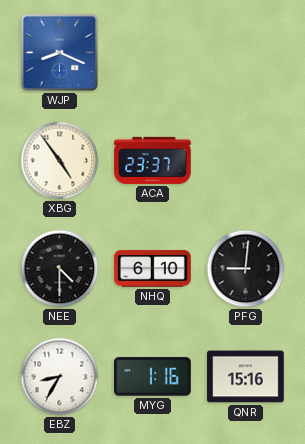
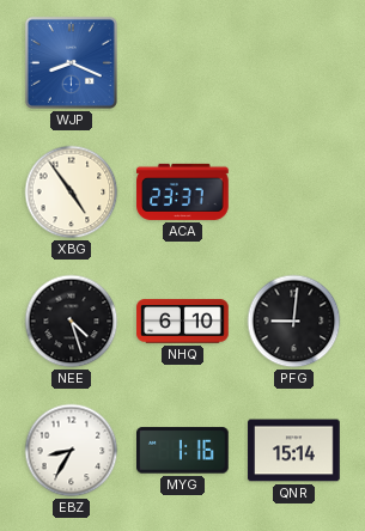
NEE: 4:30 -> 4:27
QNR: 15:16 -> 15:14
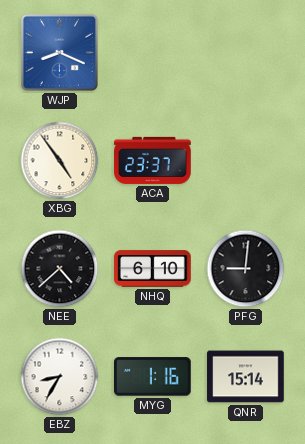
NEE: 4:27 -> 4:38
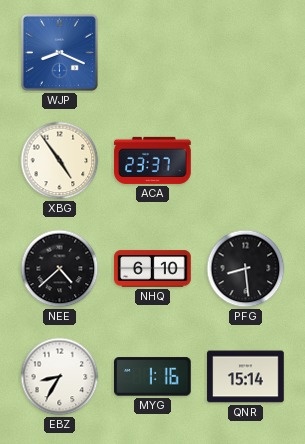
PFG: 9:01 -> 8:29
